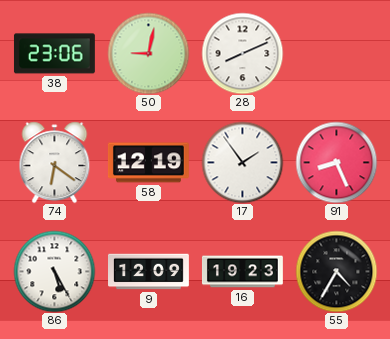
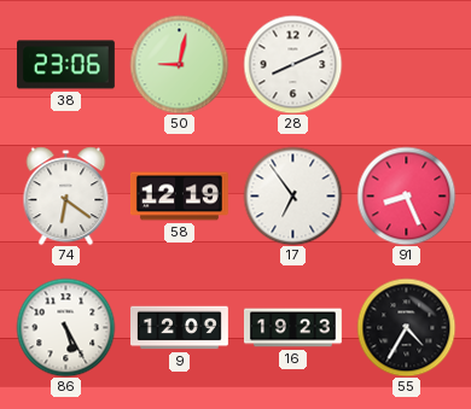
17: 1:54 -> 6:54
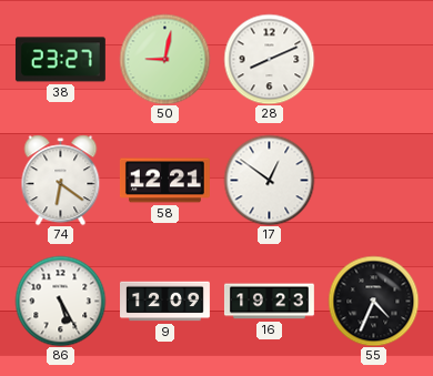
38: 23:06 -> 23:27
58: 12:19 -> 12:21
17: 6:54 -> 12:51
91: 8:26 -> none
55: 4:35 -> 4:34
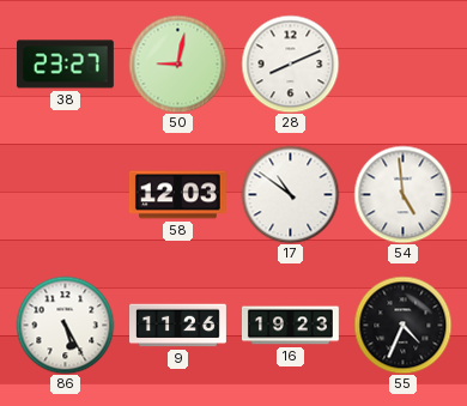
74: 6:21 -> none
58: 12:21 -> 12:03
17: 12:51 -> 10:51
54: none -> 4:59
9: 12:09 -> 11:26
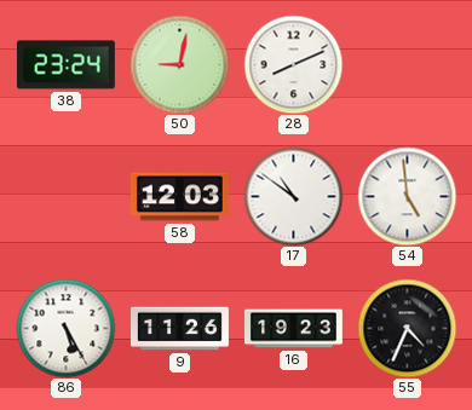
38: 23:27 -> 23:24
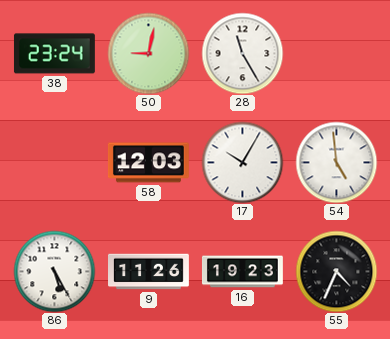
28: 8:11 -> 11:25
17: 10:51 -> 10:05
